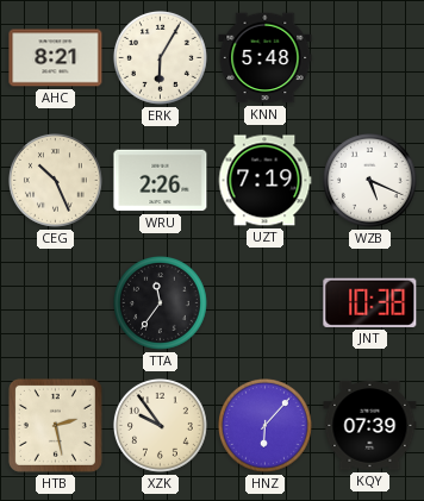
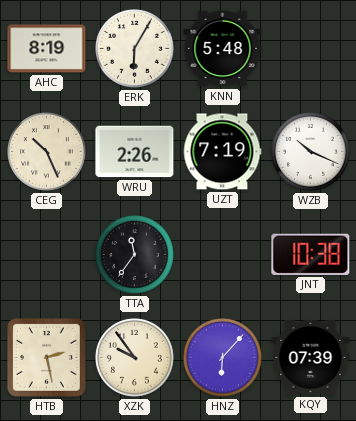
AHC: 8:21 -> 8:19
WZB: 5:19 -> 10:19
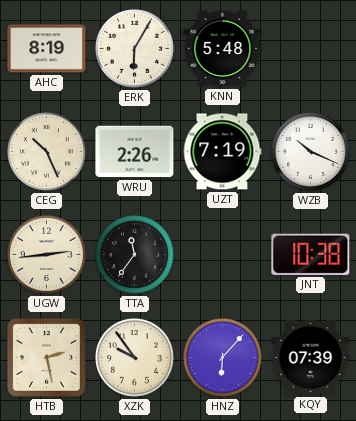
UGW: none -> 2:44
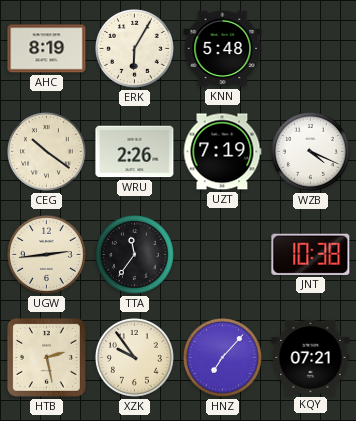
CEG: 10:26 -> 10:21
WZB: 10:19 -> 4:19
HNZ: 6:07 -> 7:07
KQY: 07:39 -> 07:21
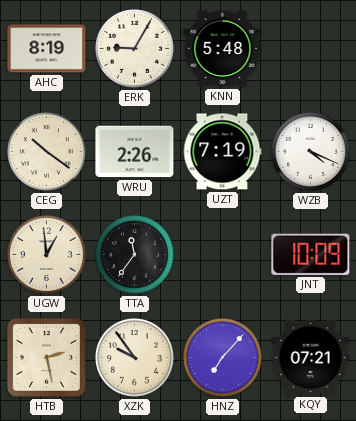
ERK: 6:05 -> 9:05
UGW: 2:44 -> 12:59
JNT: 10:38 -> 10:09
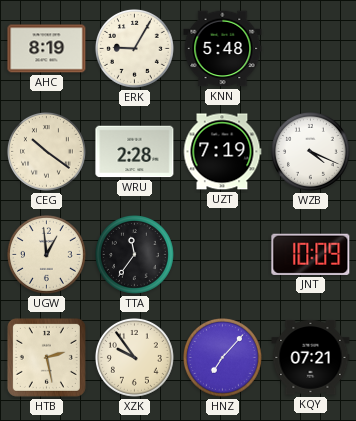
WRU: 2:26 -> 2:28
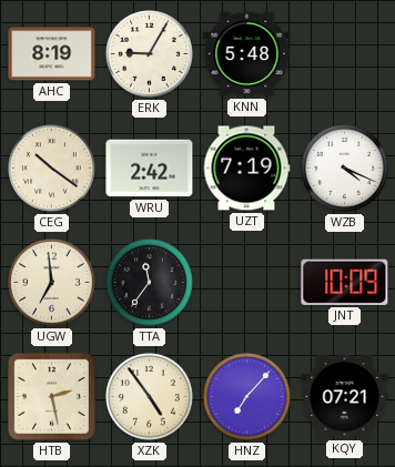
WRU: 2:28 -> 2:42
UGW: 12:59 -> 6:59
XZK: 9:54 -> 4:54
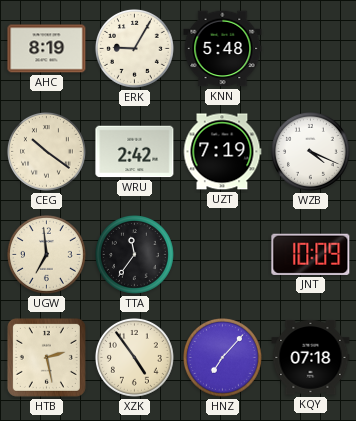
KQY: 07:21 -> 07:18
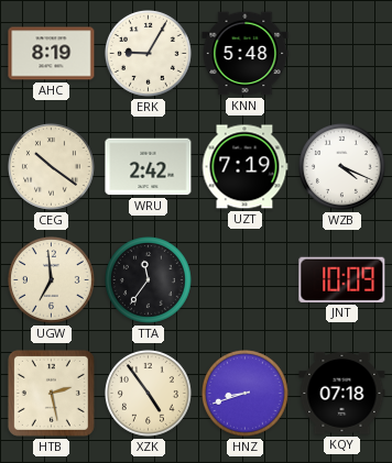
HNZ: 7:07 -> 8:42
